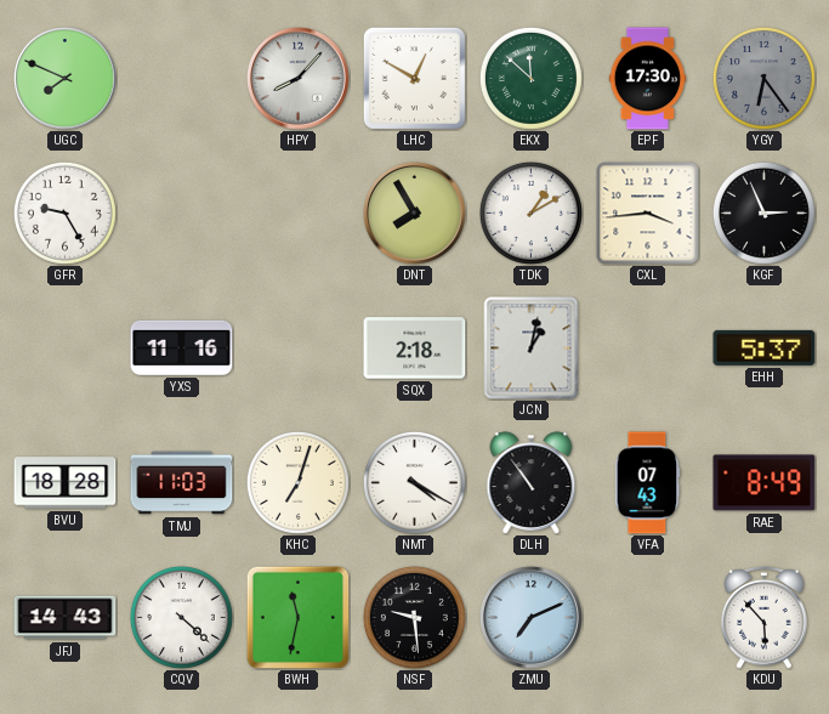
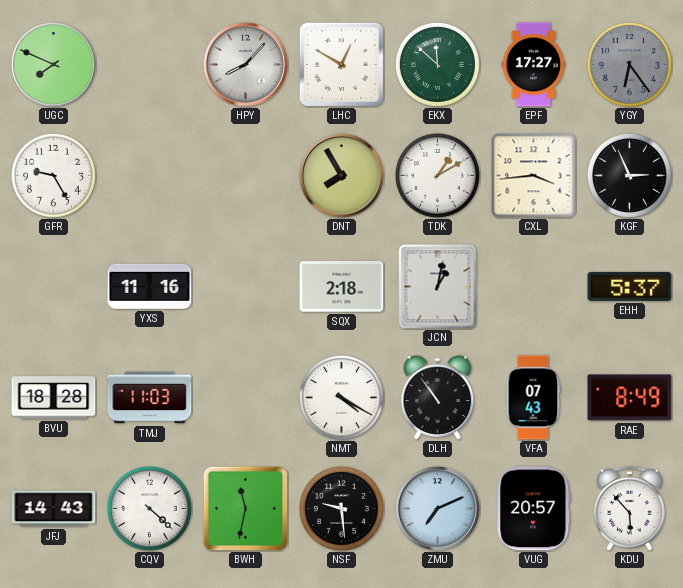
EPF: 17:30 -> 17:27
KHC: 7:03 -> none
VUG: none -> 20:57
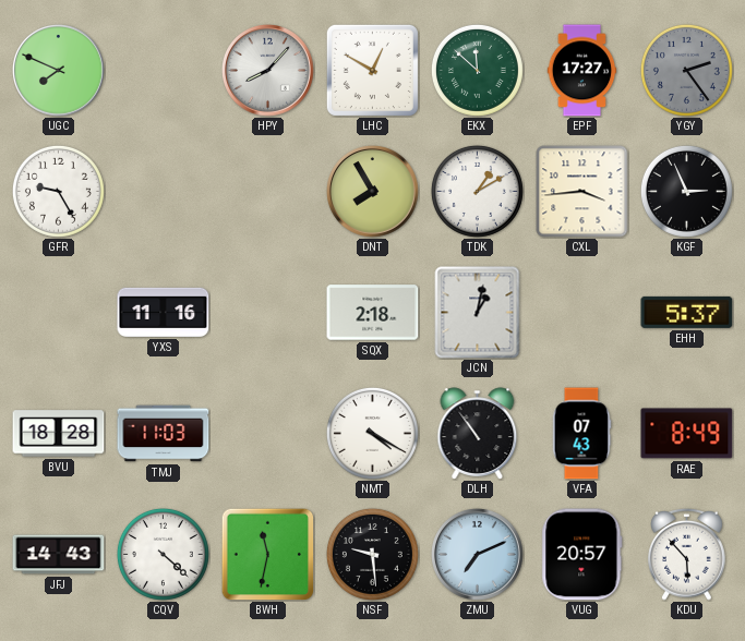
YGY: 6:24 -> 2:24
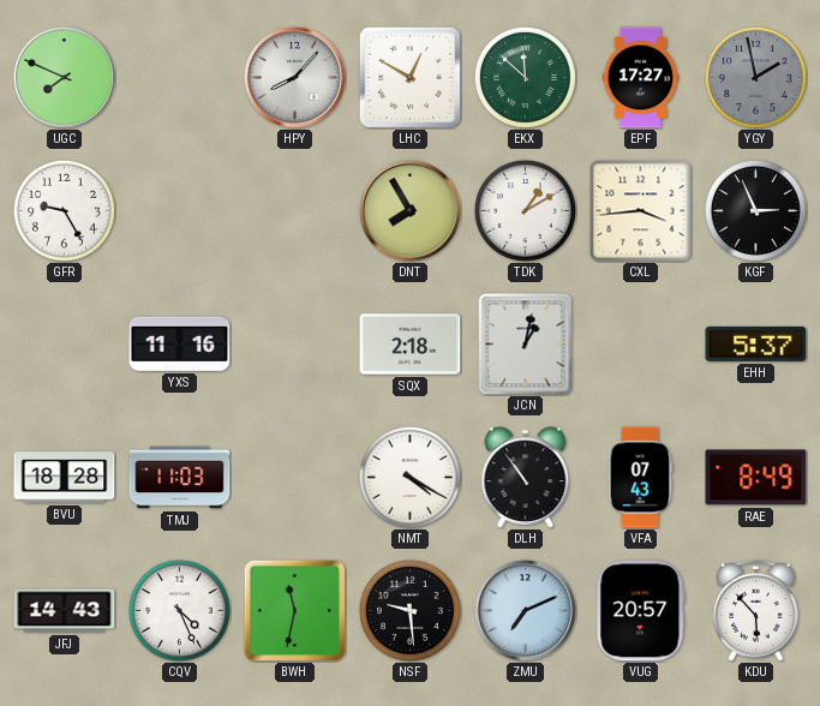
YGY: 2:24 -> 1:58
CQV: 4:22 -> 4:26
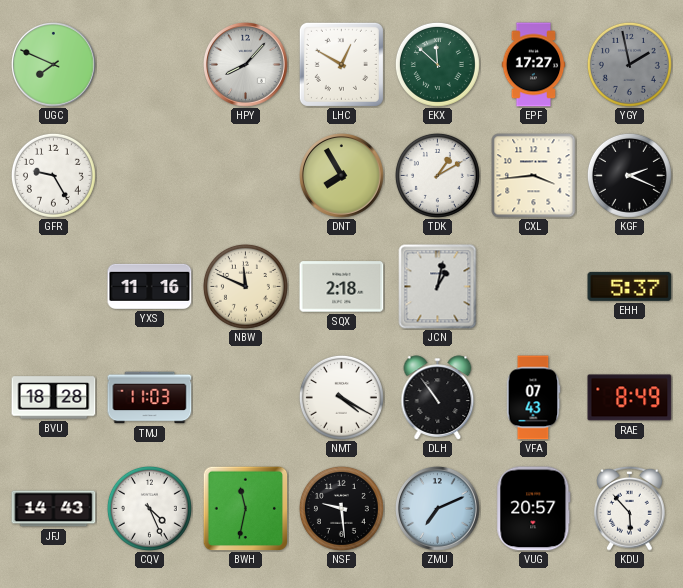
KGF: 2:56 -> 2:19
NBW: none -> 11:49
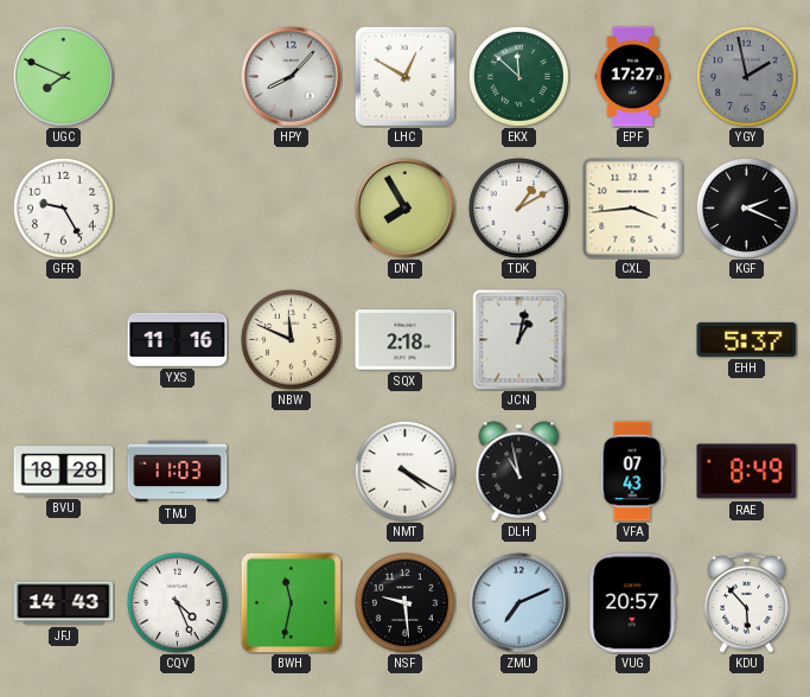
DLH: 10:54 -> 10:58
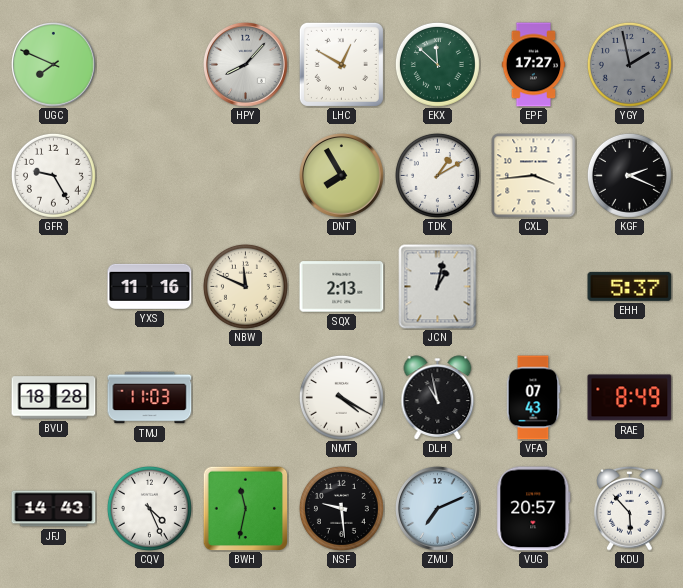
SQX: 2:18 -> 2:13
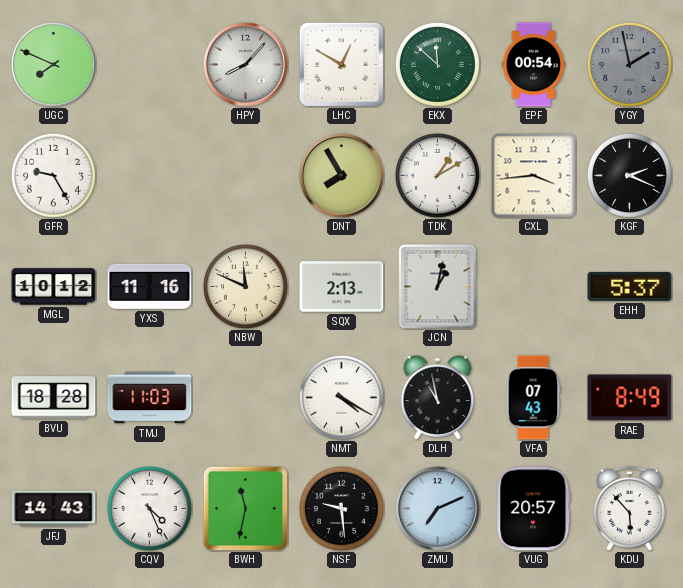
EPF: 17:27 -> 00:54
MGL: none -> 10:12
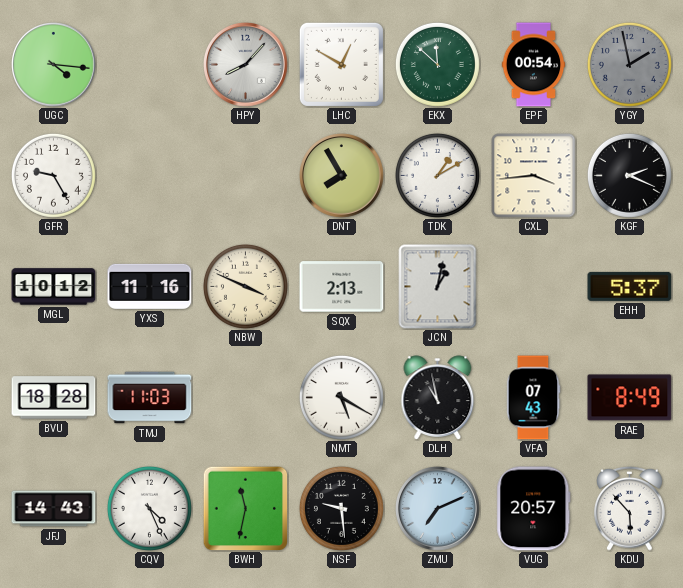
UGC: 7:49 -> 4:16
NBW: 11:49 -> 3:49
NMT: 4:20 -> 5:20
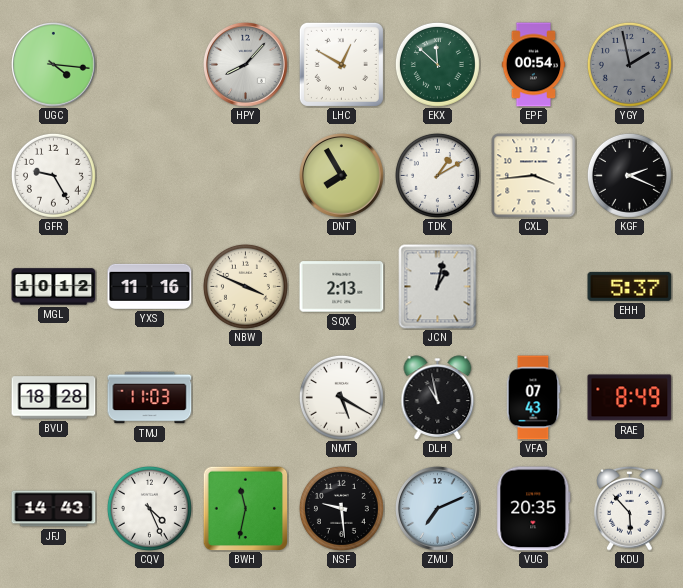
VUG: 20:57 -> 20:35
